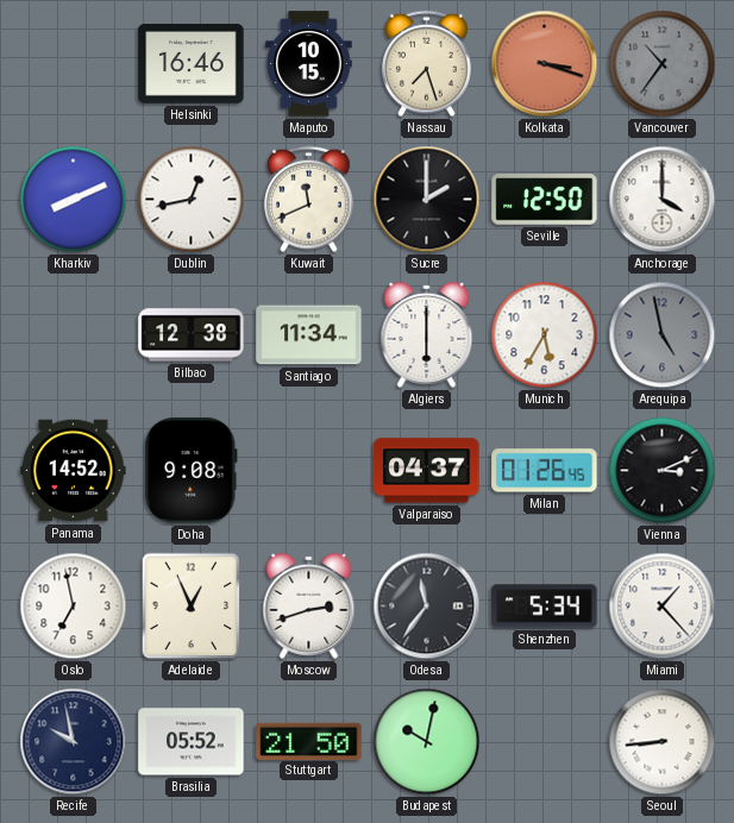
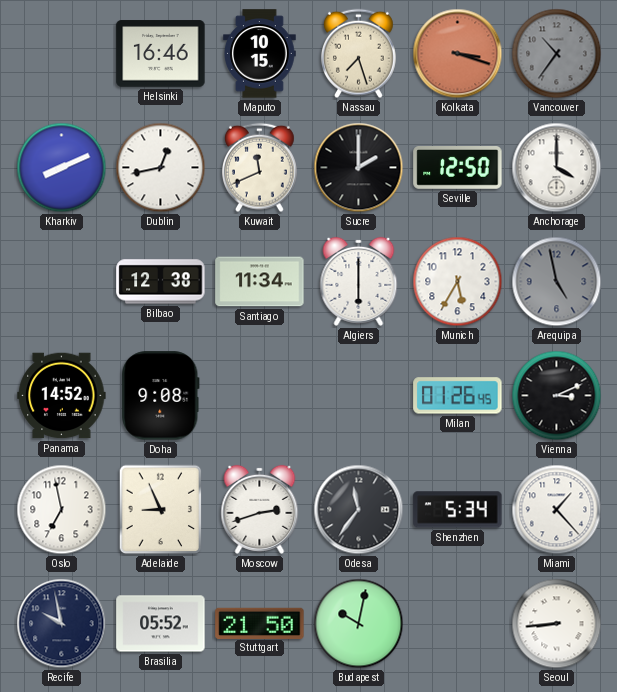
Valparaiso: 04:37 -> none
Adelaide: 12:56 -> 8:56
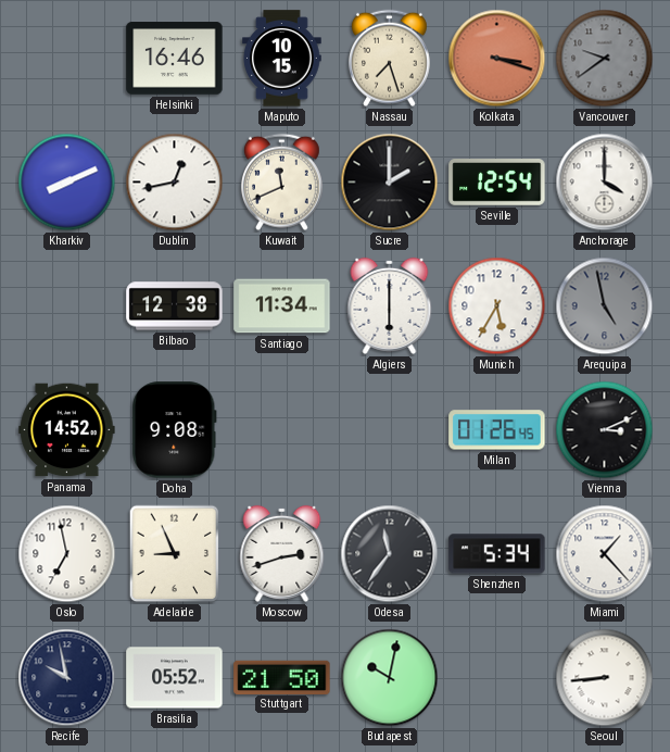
Vancouver: 10:36 -> 9:39
Seville: 12:50 -> 12:54
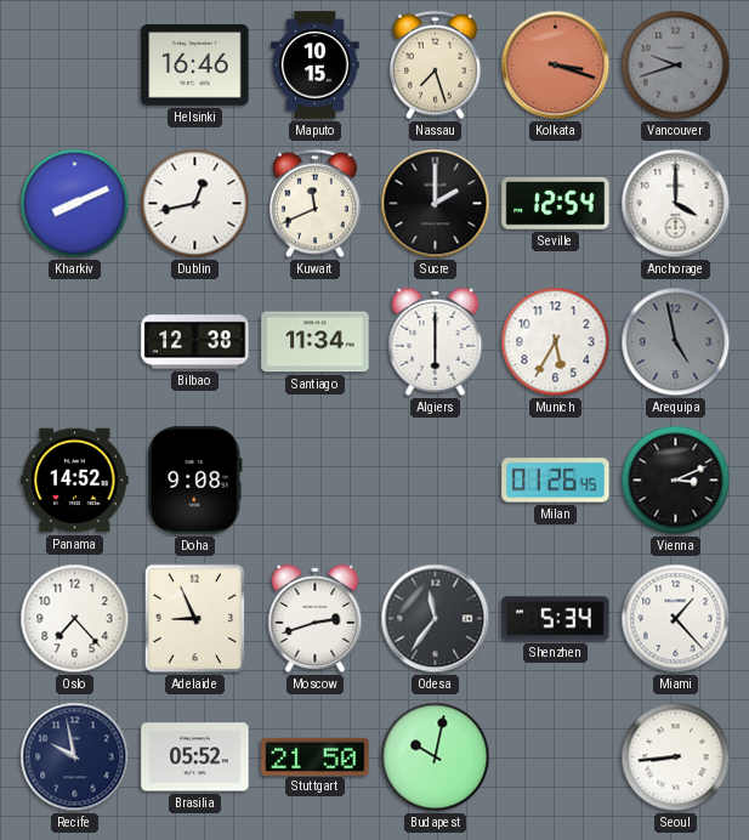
Vancouver: 9:39 -> 9:42
Oslo: 6:58 -> 7:23
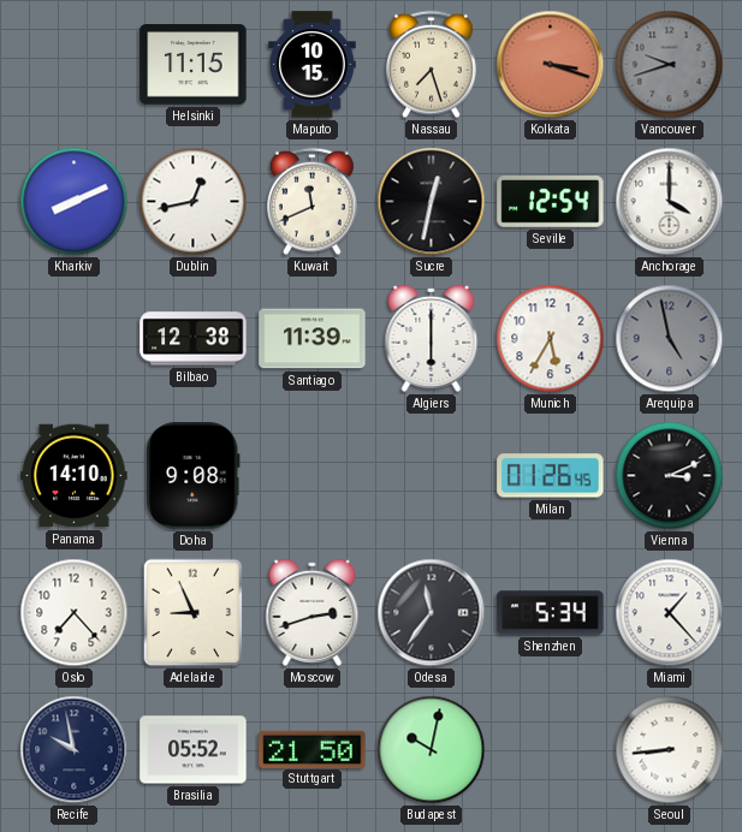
Helsinki: 16:46 -> 11:15
Sucre: 2:00 -> 12:32
Santiago: 11:34 -> 11:39
Panama: 14:52 -> 14:10
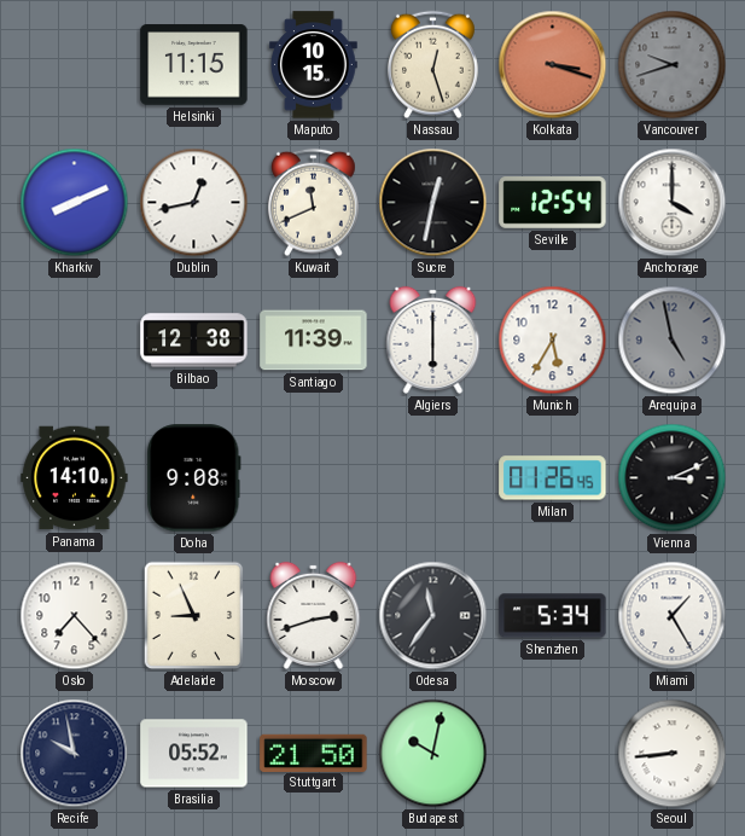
Nassau: 7:27 -> 12:27
Miami: 1:23 -> 1:25
